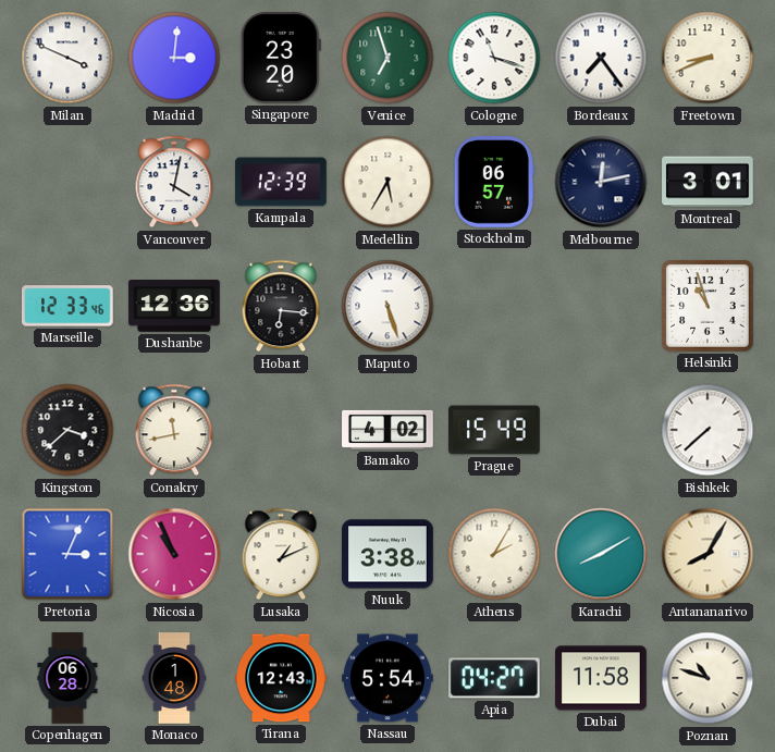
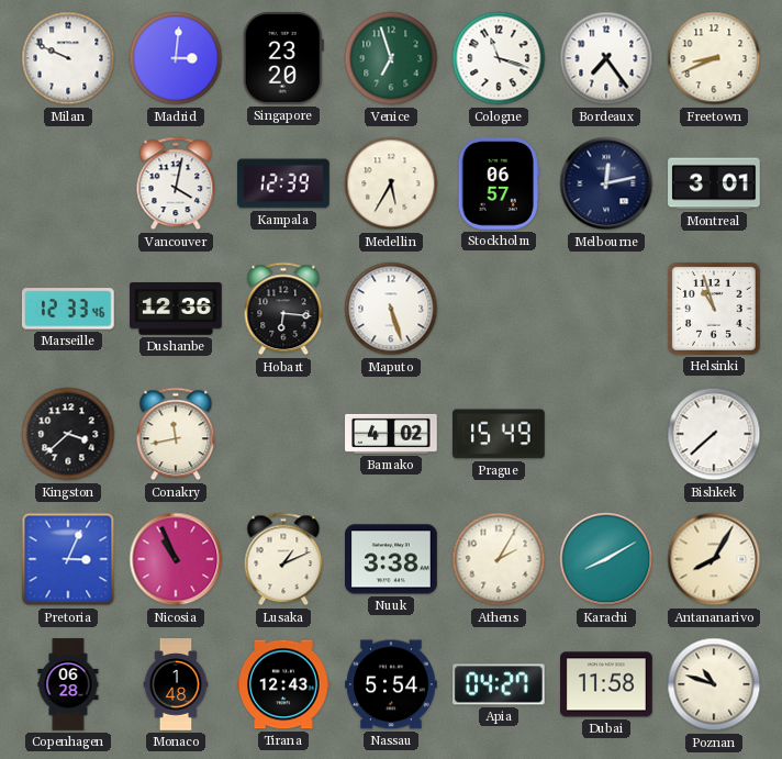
Milan: 3:49 -> 9:49
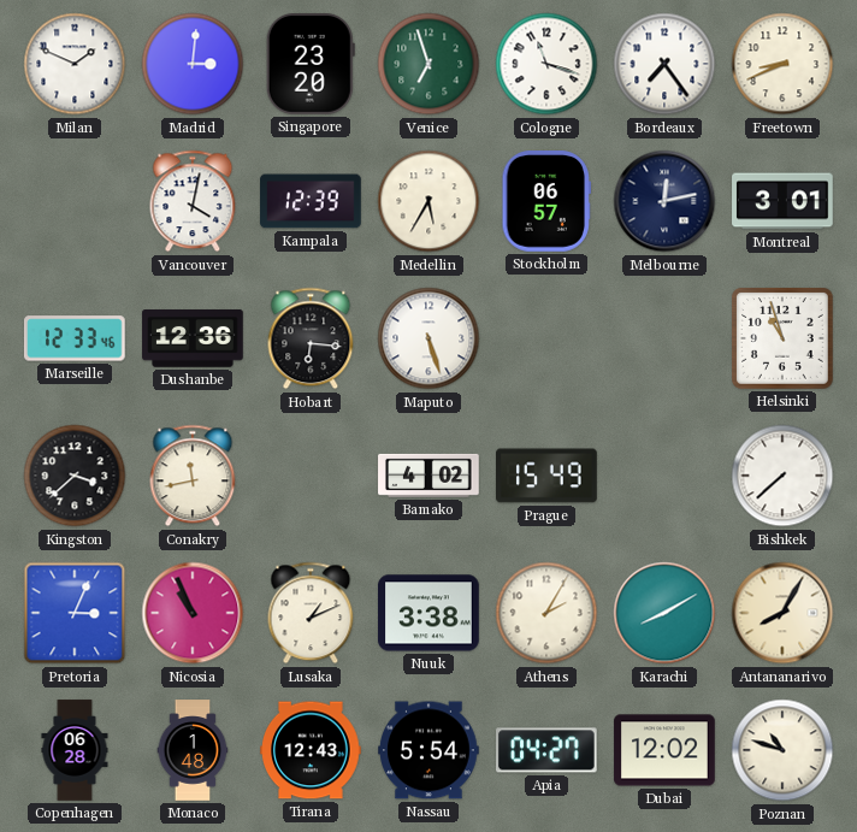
Milan: 9:49 -> 1:49
Dubai: 11:58 -> 12:02
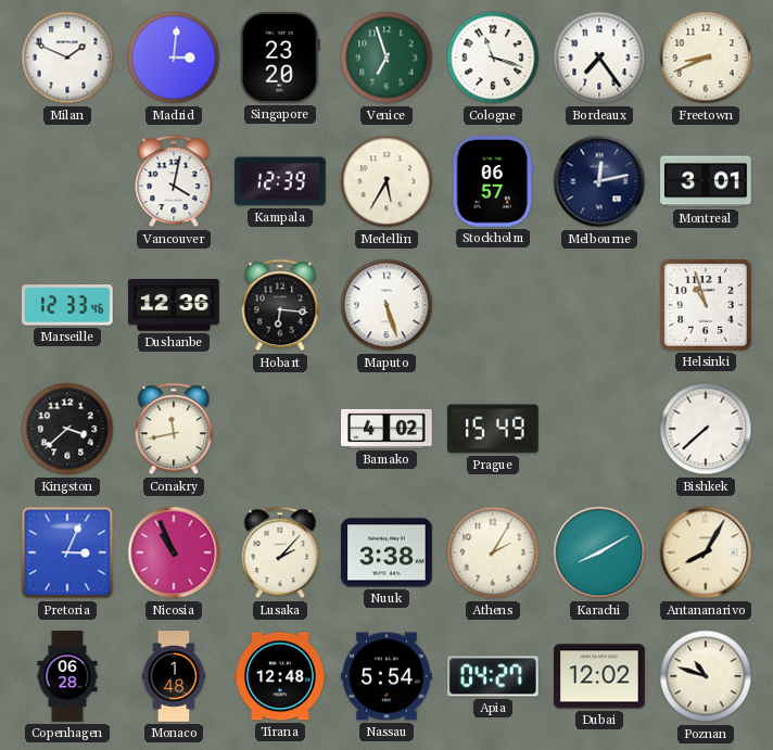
Lusaka: 1:11 -> 2:07
Tirana: 12:43 -> 12:48
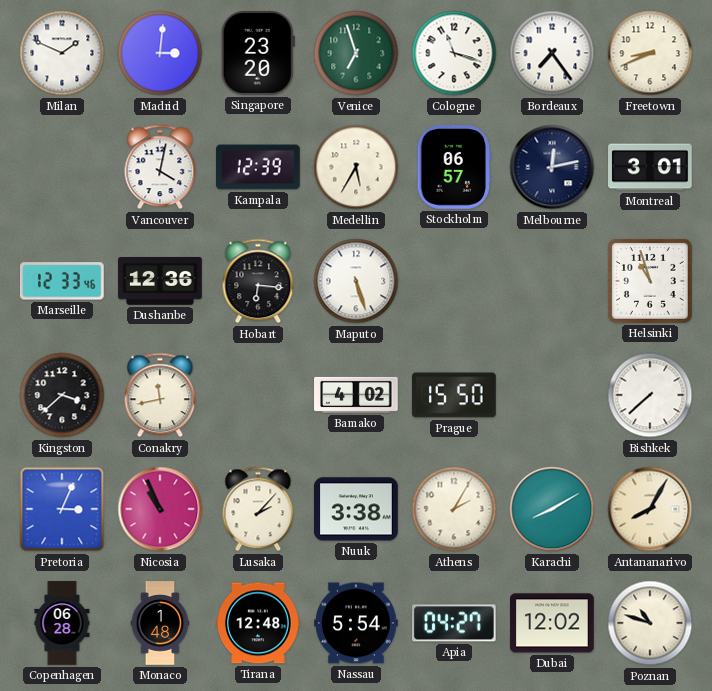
Prague: 15:49 -> 15:50
